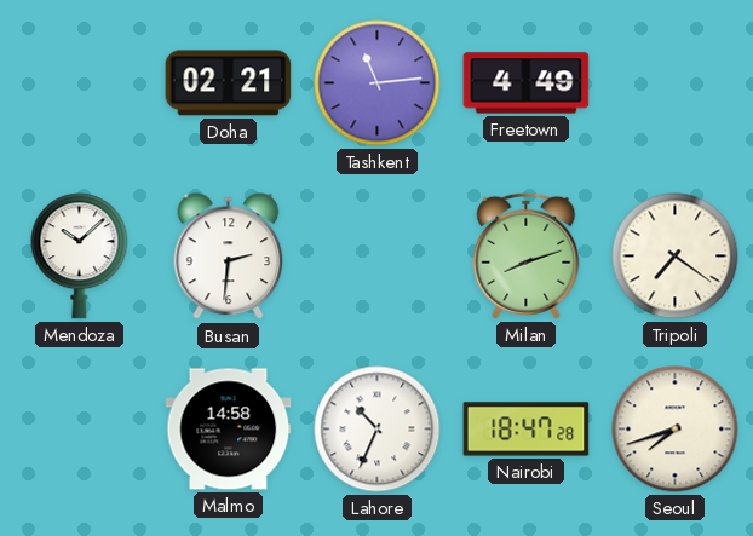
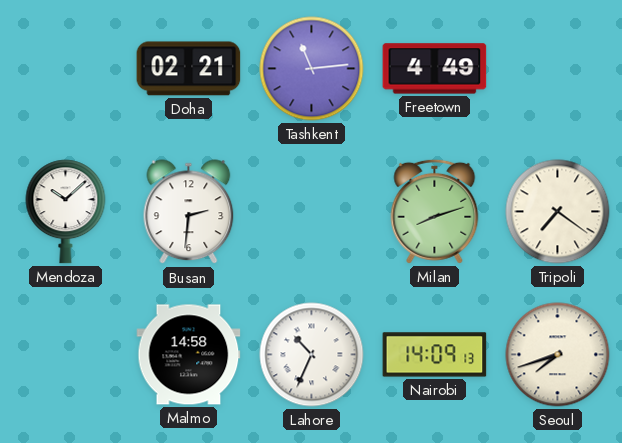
Nairobi: 18:47 -> 14:09
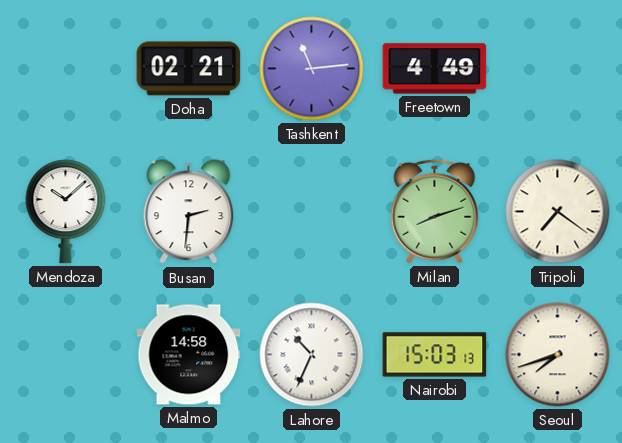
Nairobi: 14:09 -> 15:03
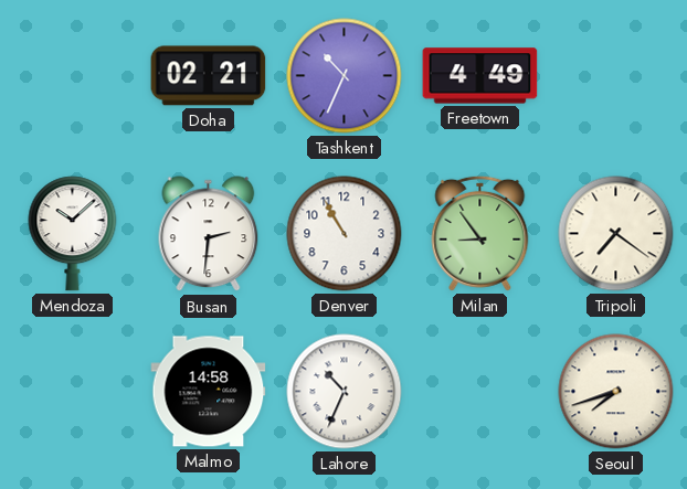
Tashkent: 11:14 -> 10:34
Denver: none -> 10:55
Milan: 8:12 -> 8:54
Nairobi: 15:03 -> none
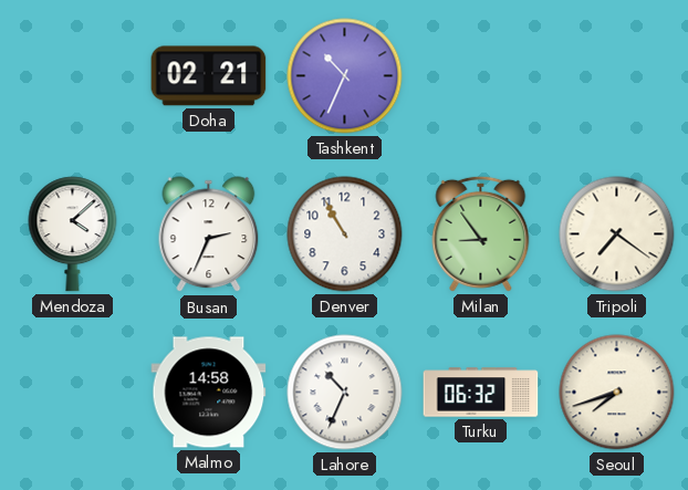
Freetown: 4:49 -> none
Mendoza: 10:08 -> 4:08
Busan: 2:31 -> 2:34
Turku: none -> 06:32
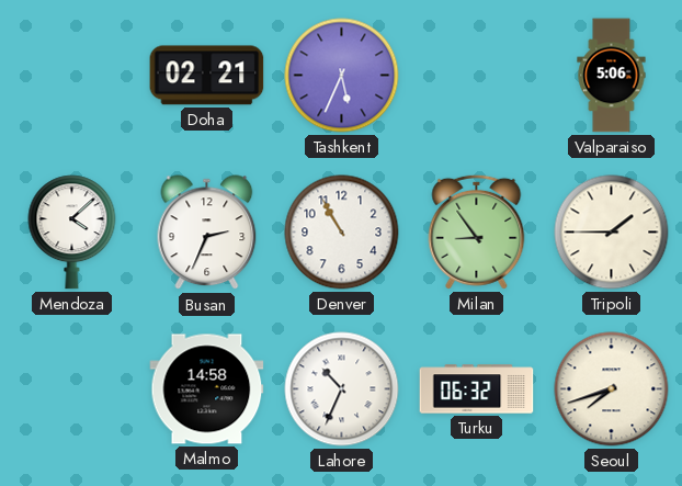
Tashkent: 10:34 -> 5:34
Valparaiso: none -> 5:06
Tripoli: 7:21 -> 1:45
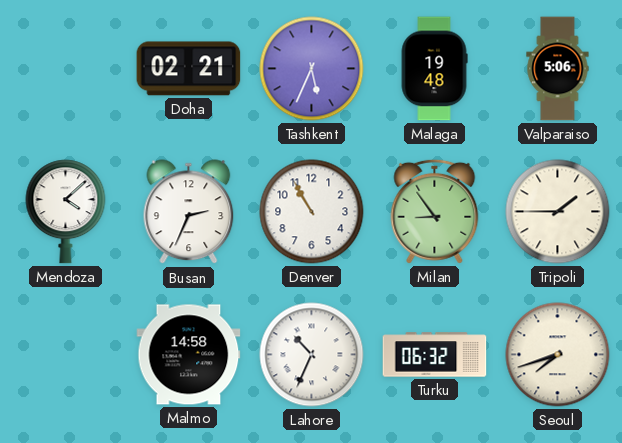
Malaga: none -> 19:48
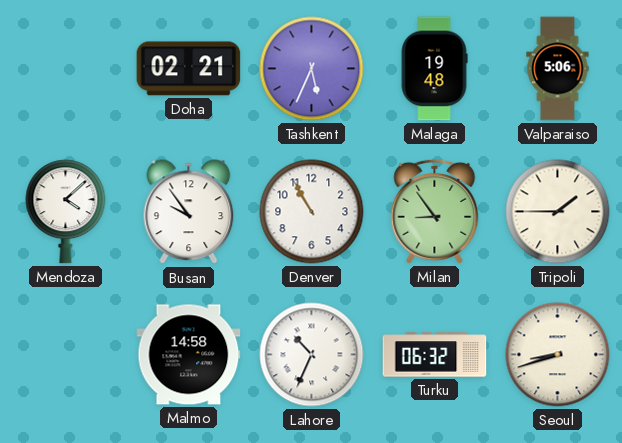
Busan: 2:34 -> 9:54
Seoul: 7:42 -> 8:42
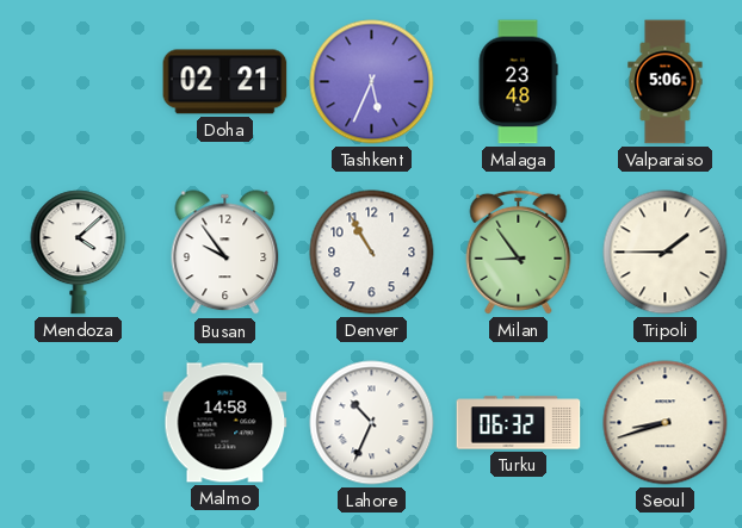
Malaga: 19:48 -> 23:48
